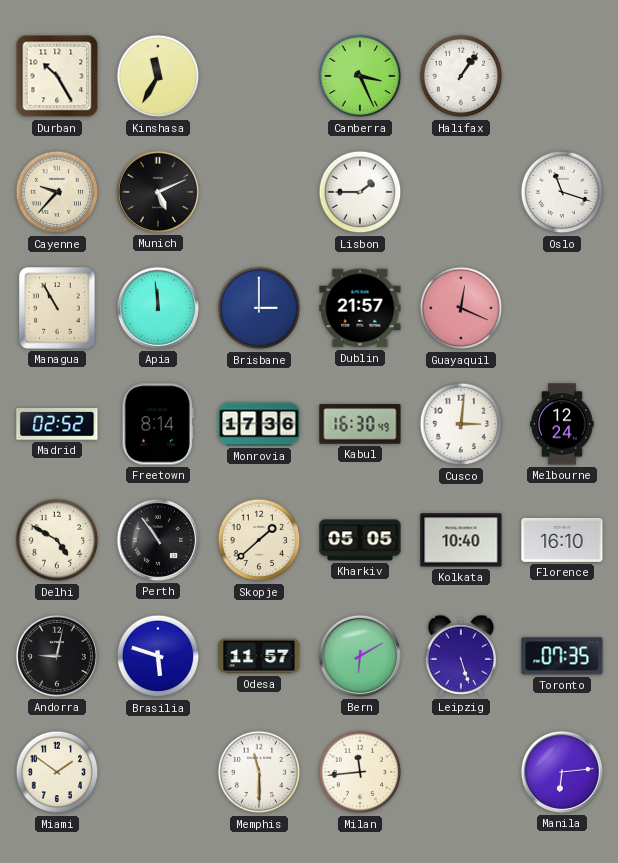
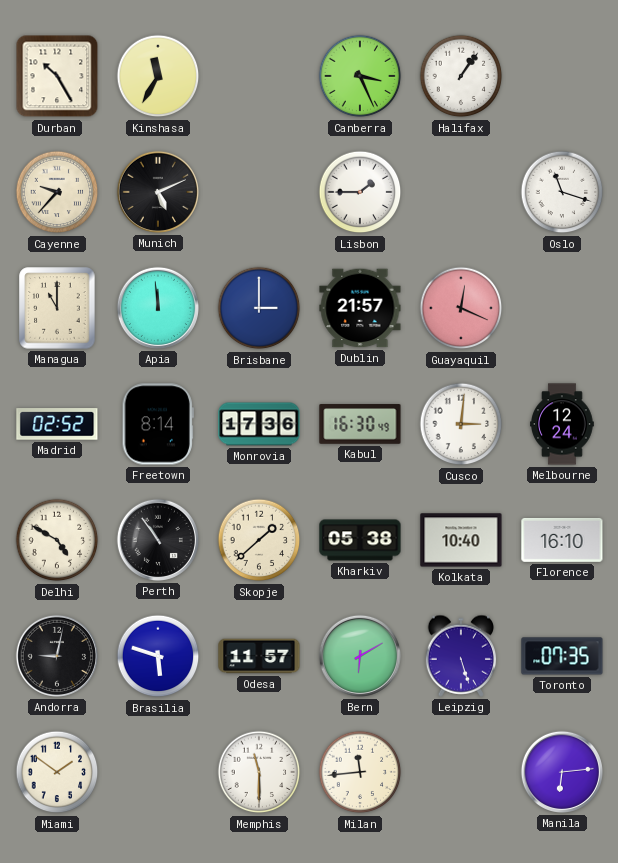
Managua: 10:55 -> 11:00
Kharkiv: 05:05 -> 05:38
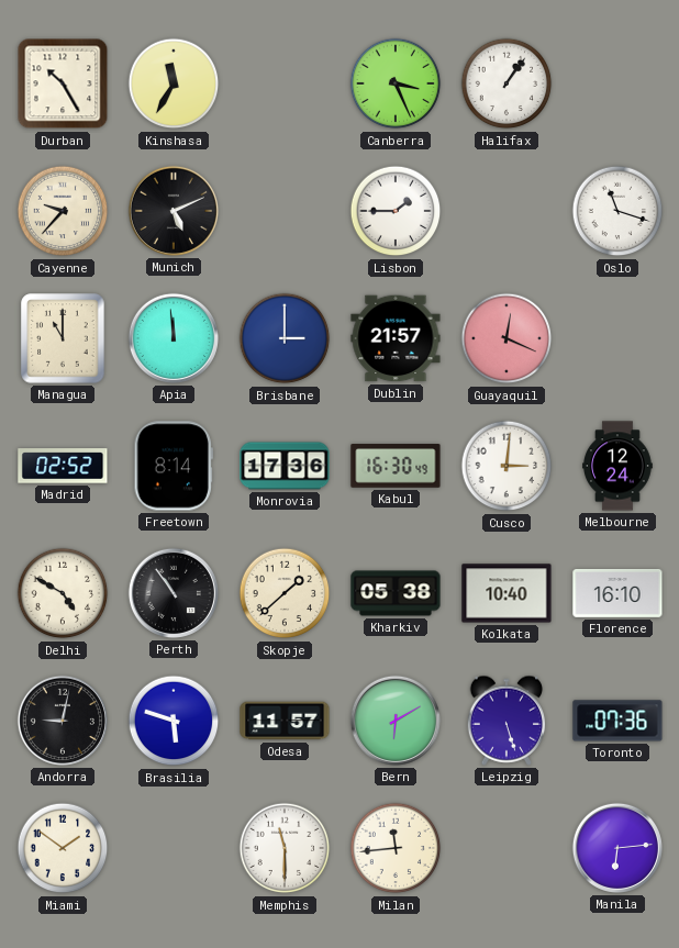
Toronto: 07:35 -> 07:36
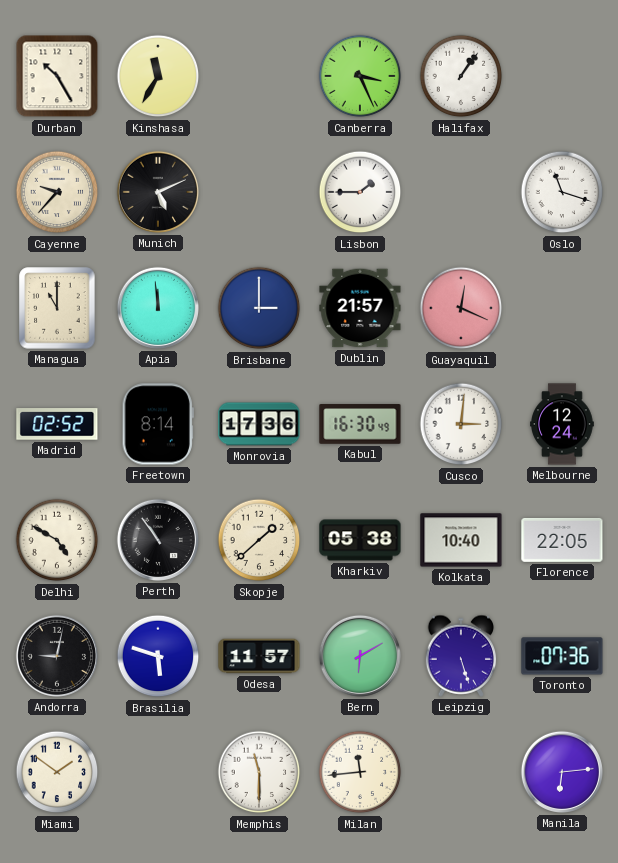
Florence: 16:10 -> 22:05
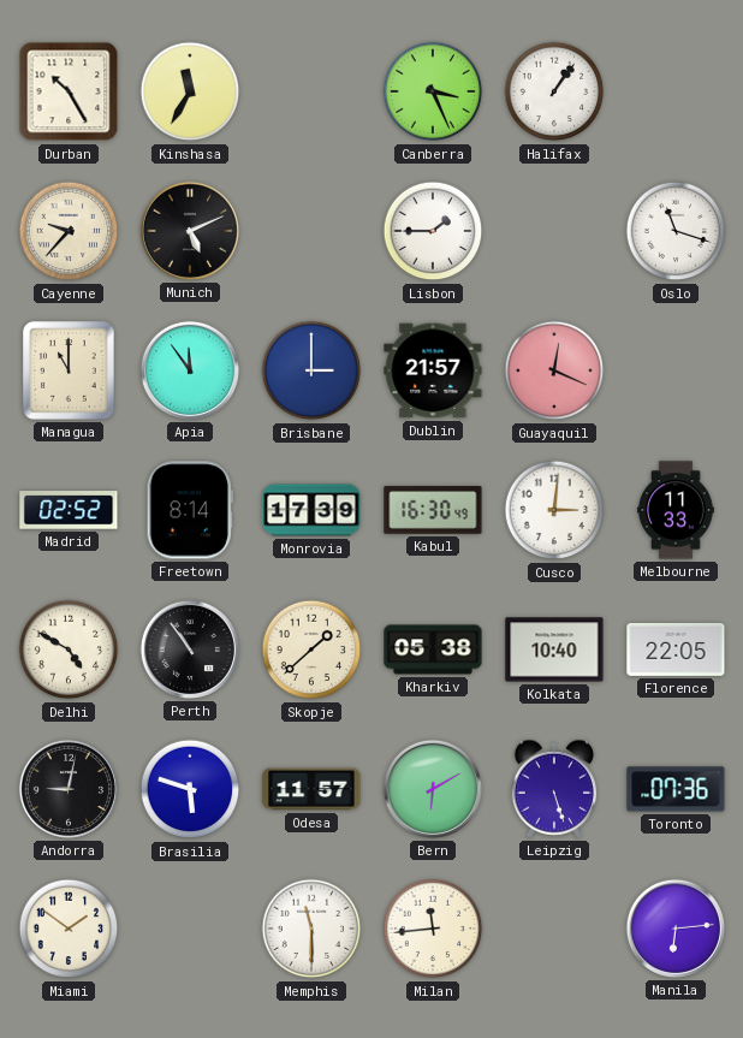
Apia: 11:59 -> 11:54
Monrovia: 17:36 -> 17:39
Melbourne: 12:24 -> 11:33
